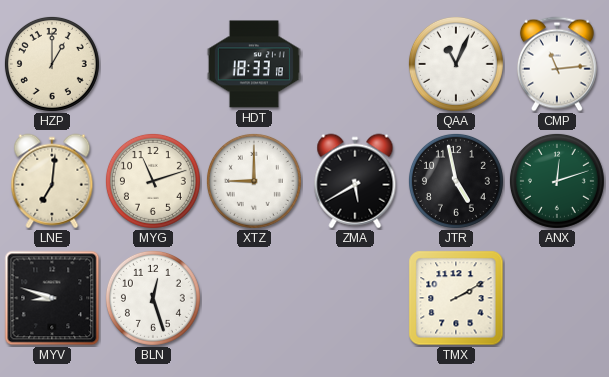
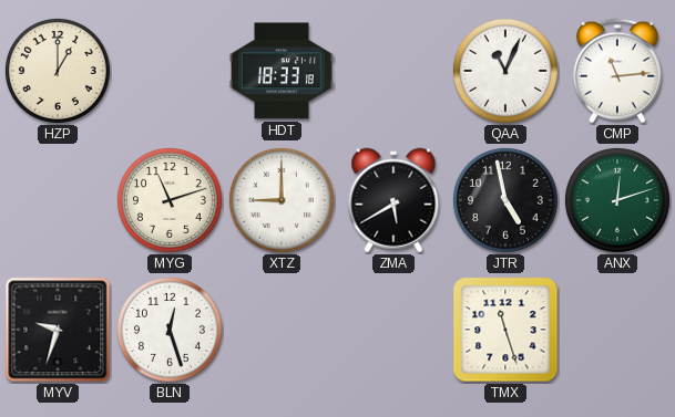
LNE: 7:01 -> none
MYV: 8:48 -> 9:33
TMX: 2:10 -> 11:27
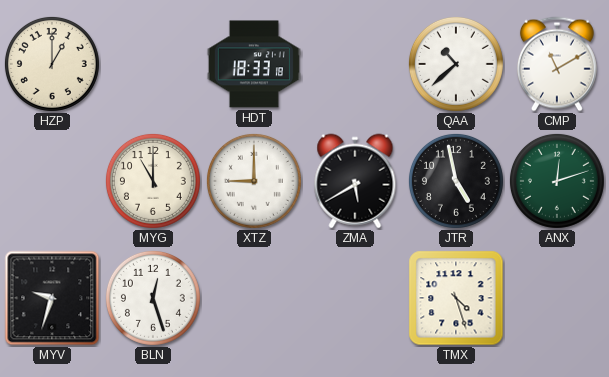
QAA: 11:04 -> 10:38
CMP: 11:14 -> 11:10
MYG: 11:12 -> 11:00
TMX: 11:27 -> 4:27
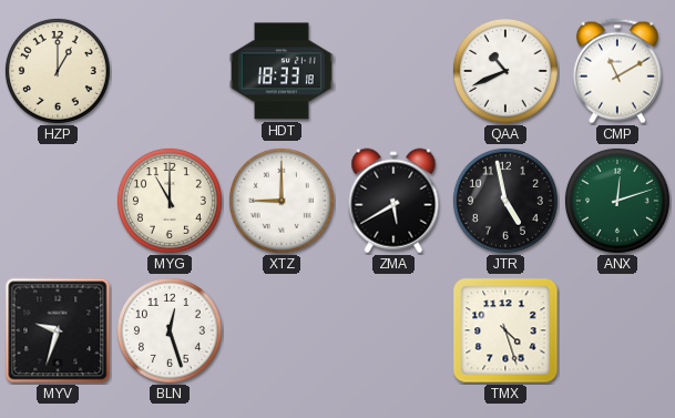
QAA: 10:38 -> 10:41
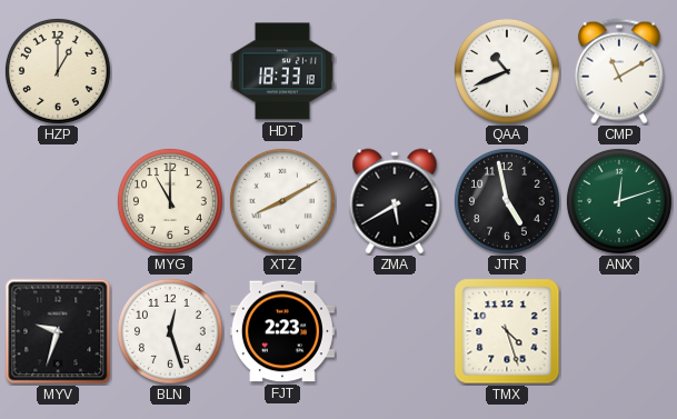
XTZ: 9:00 -> 8:10
FJT: none -> 2:23
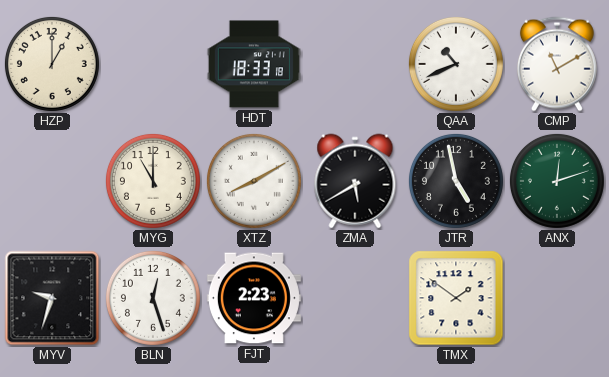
TMX: 4:27 -> 1:51
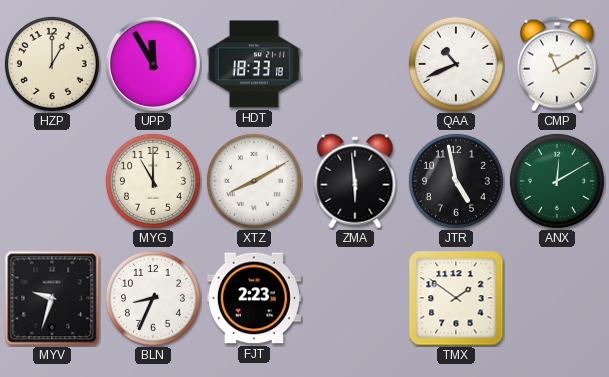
UPP: none -> 11:55
ZMA: 5:40 -> 5:59
ANX: 12:12 -> 12:10
BLN: 12:27 -> 8:34
